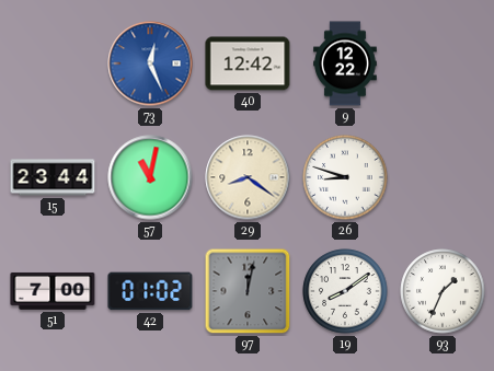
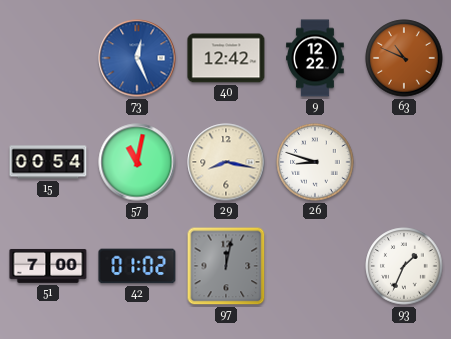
63: none -> 10:49
15: 23:44 -> 00:54
29: 8:21 -> 8:17
19: 8:09 -> none
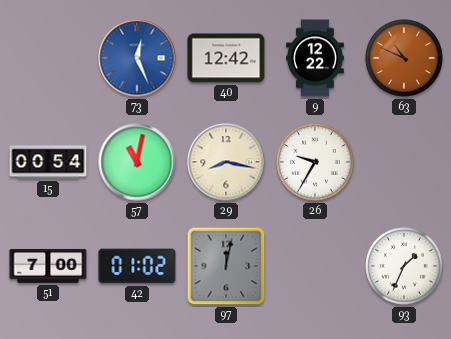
26: 8:48 -> 9:35
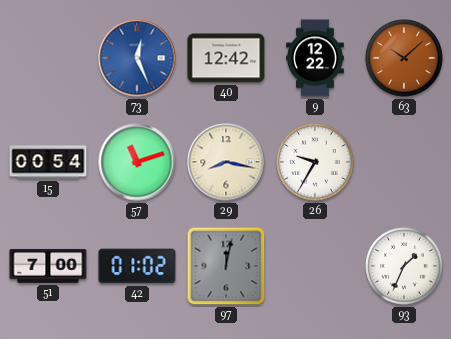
63: 10:49 -> 10:08
57: 11:02 -> 11:12
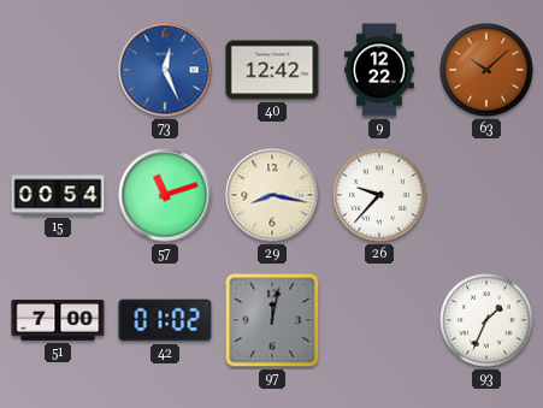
26: 9:35 -> 9:37
